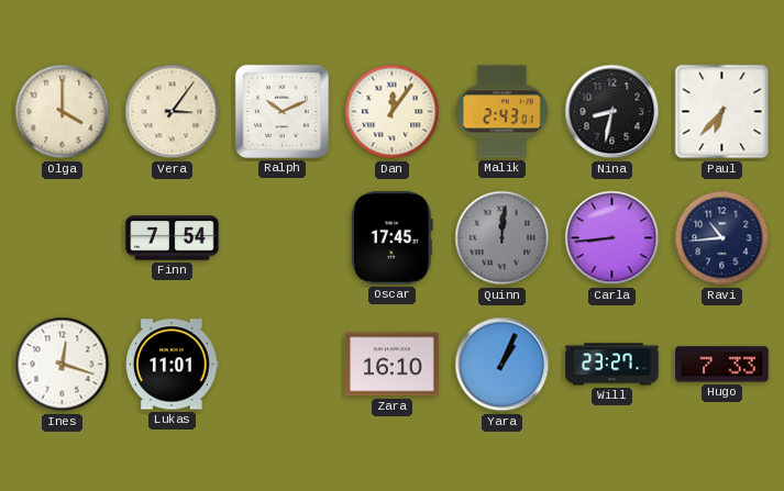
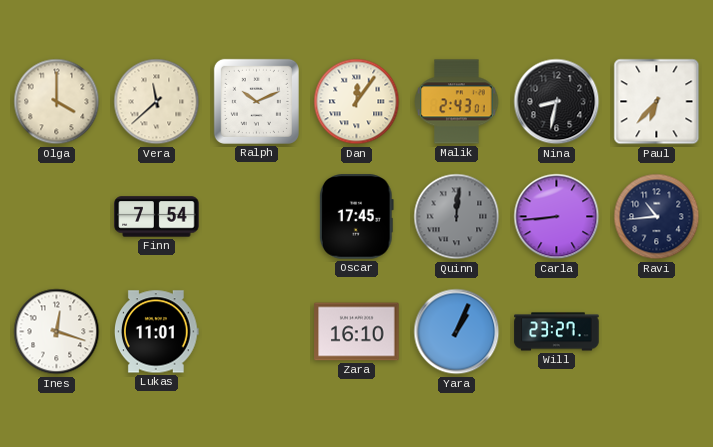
Vera: 3:06 -> 11:38
Hugo: 7:33 -> none
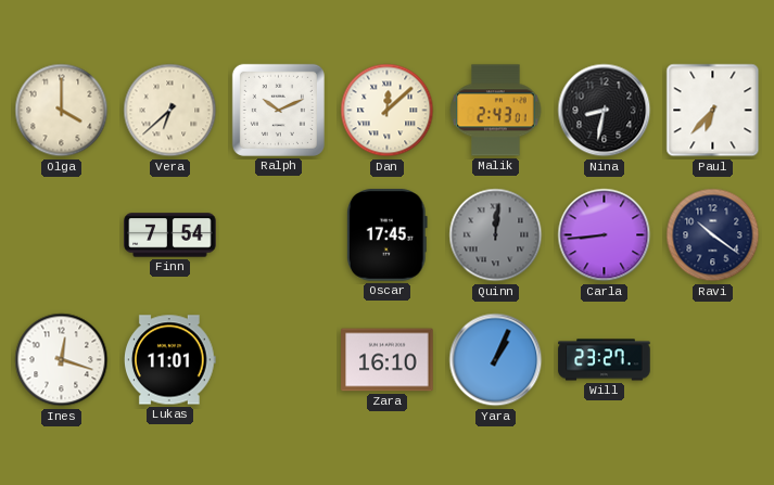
Vera: 11:38 -> 6:38
Dan: 12:06 -> 12:08
Ravi: 10:44 -> 10:21
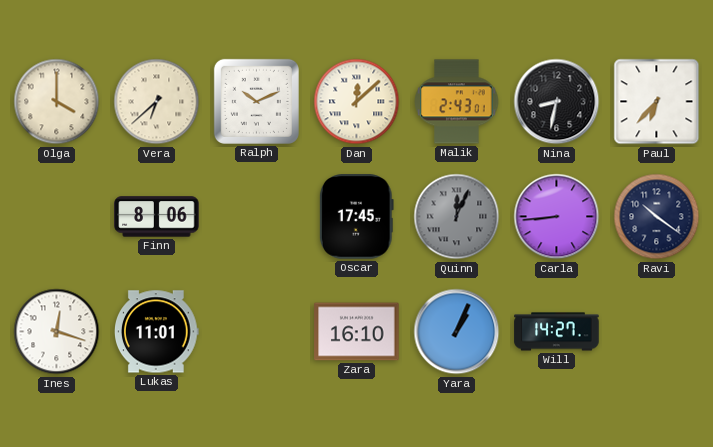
Finn: 7:54 -> 8:06
Quinn: 12:01 -> 12:04
Will: 23:27 -> 14:27
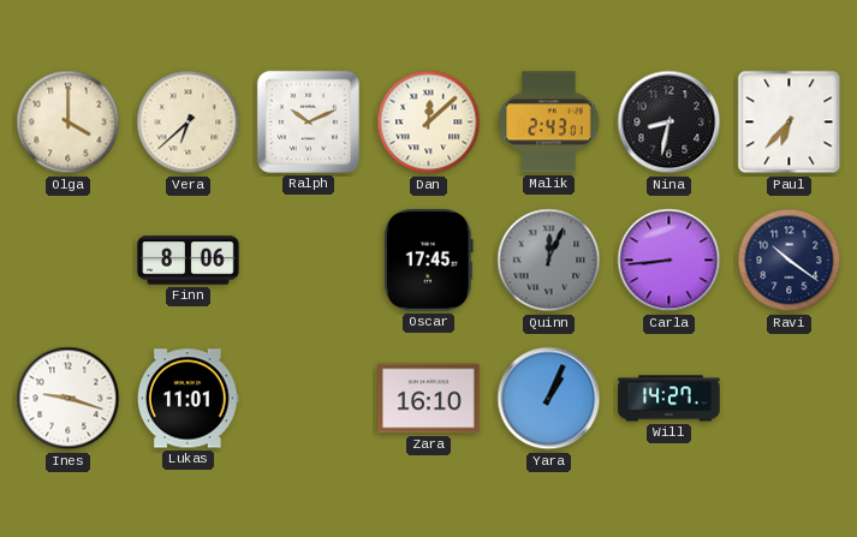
Ines: 12:18 -> 9:18
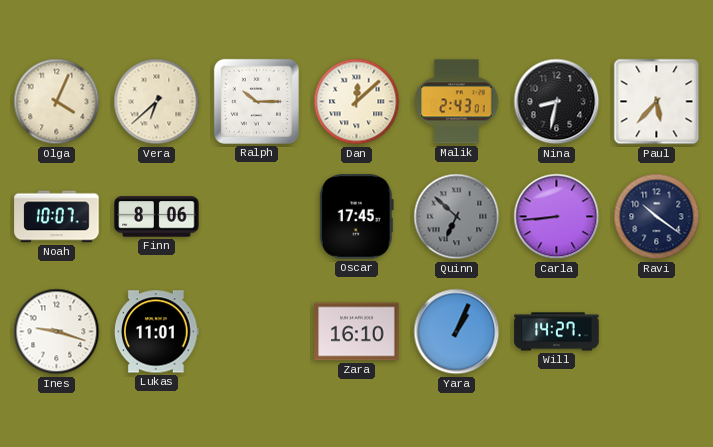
Olga: 4:00 -> 4:04
Ralph: 10:11 -> 10:15
Paul: 6:37 -> 5:37
Noah: none -> 10:07
Quinn: 12:04 -> 6:52
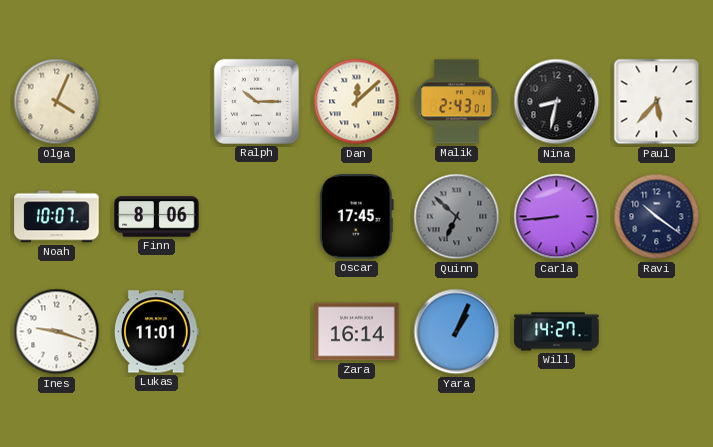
Vera: 6:38 -> none
Zara: 16:10 -> 16:14
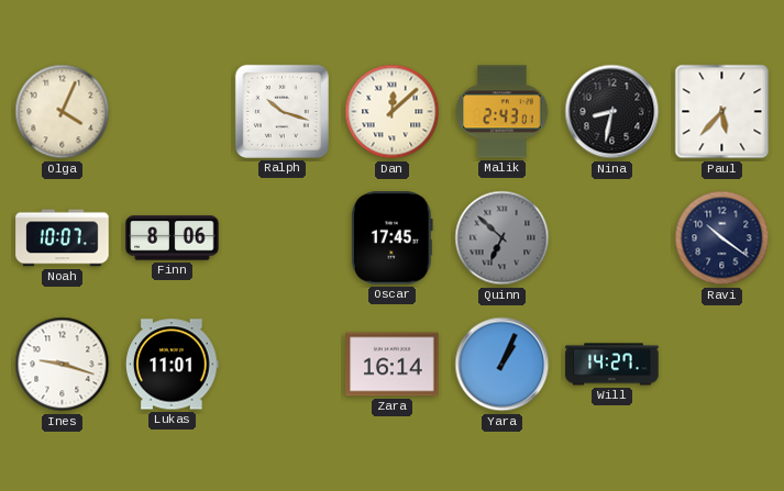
Ralph: 10:15 -> 10:18
Carla: 8:44 -> none
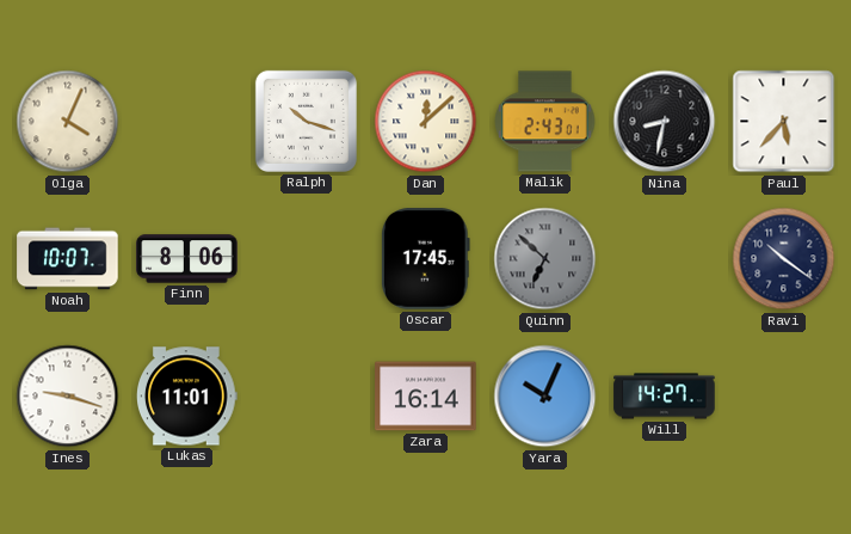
Yara: 1:04 -> 10:04
